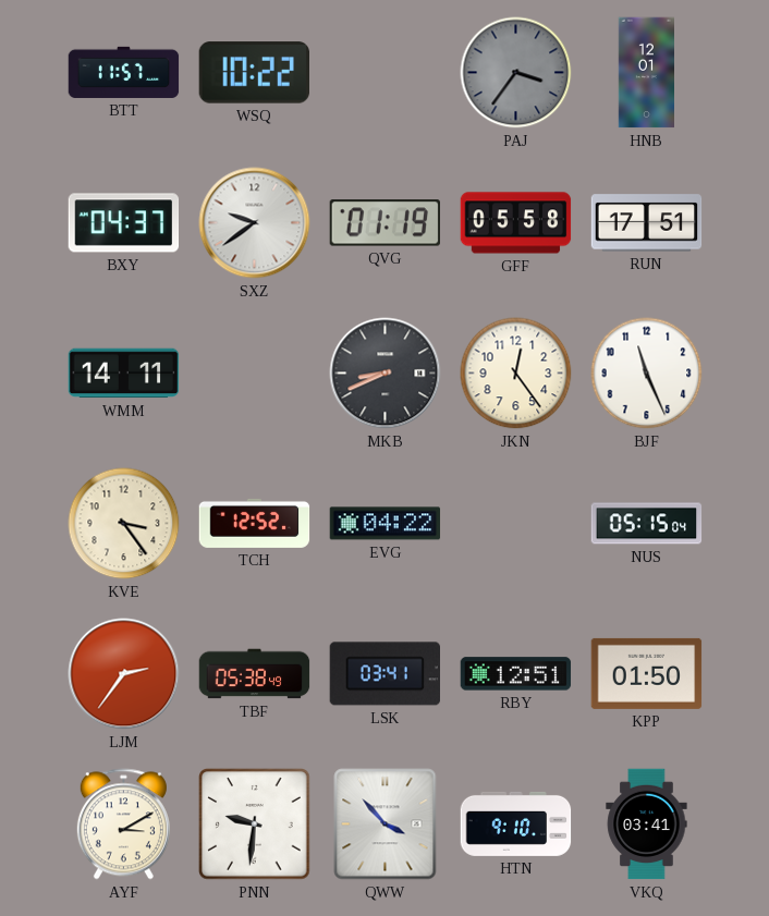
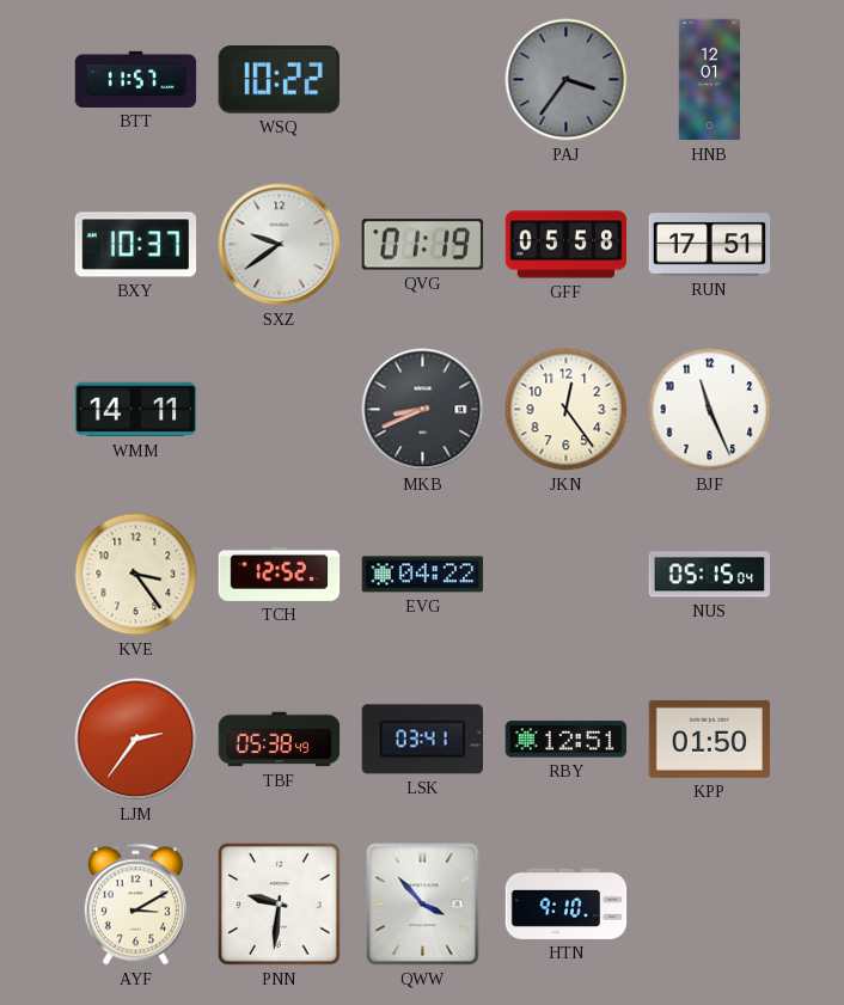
BXY: 04:37 -> 10:37
VKQ: 03:41 -> none
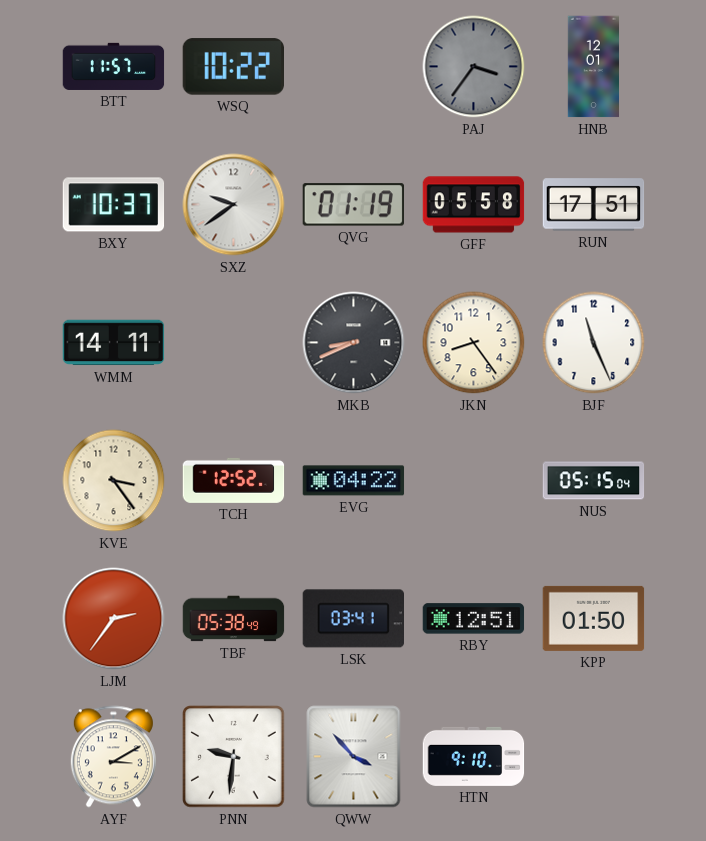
JKN: 12:24 -> 8:24
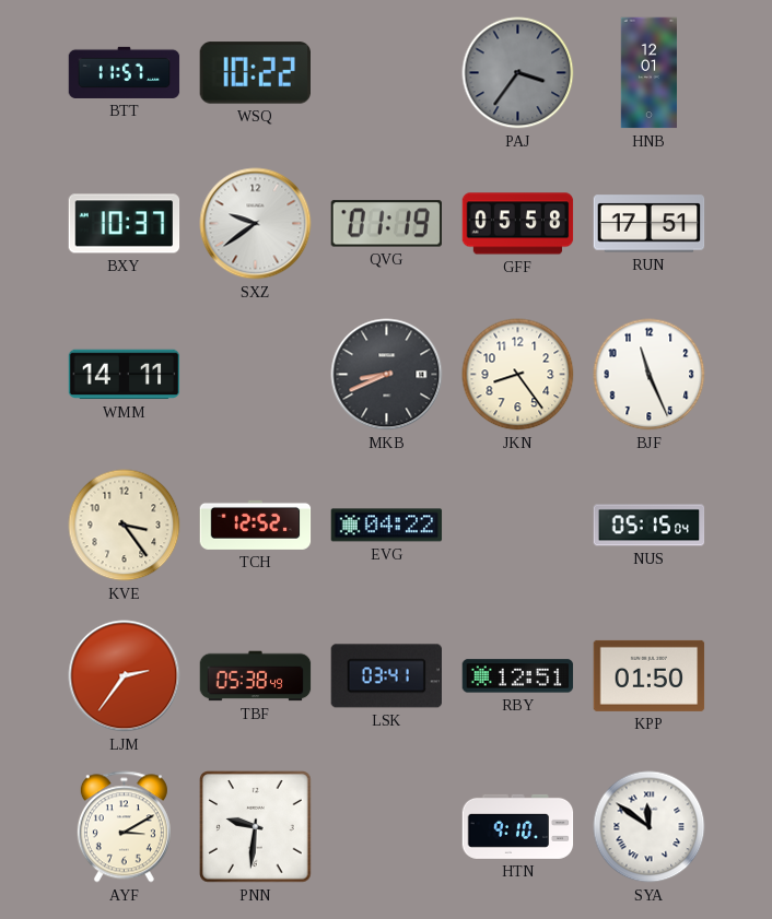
QWW: 3:53 -> none
SYA: none -> 11:51
